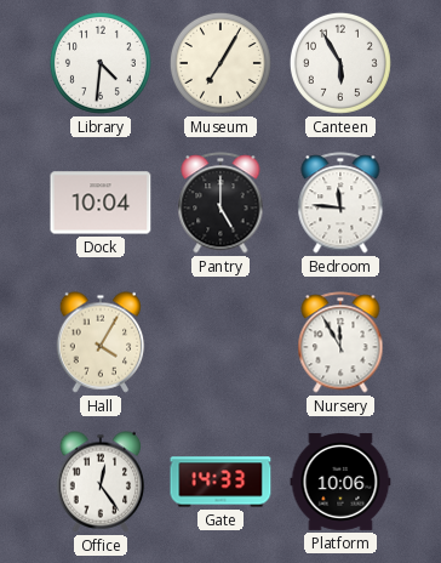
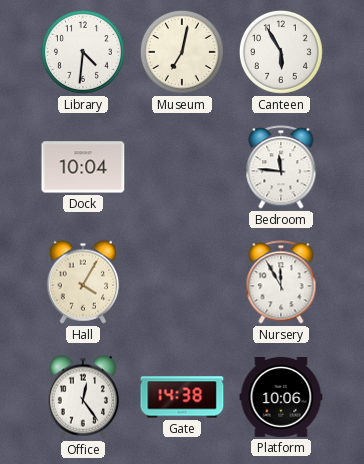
Museum: 7:05 -> 7:02
Pantry: 5:00 -> none
Gate: 14:33 -> 14:38
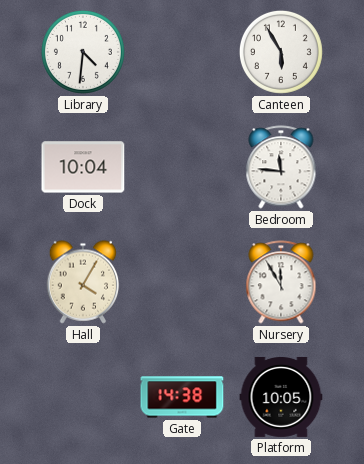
Museum: 7:02 -> none
Office: 12:24 -> none
Platform: 10:06 -> 10:05
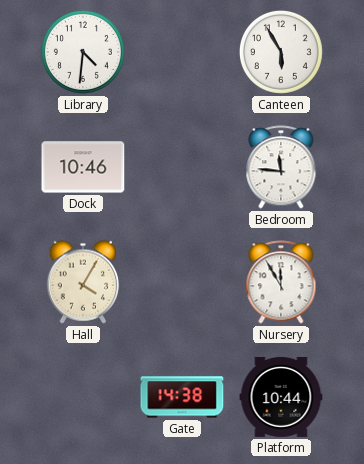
Dock: 10:04 -> 10:46
Platform: 10:05 -> 10:44
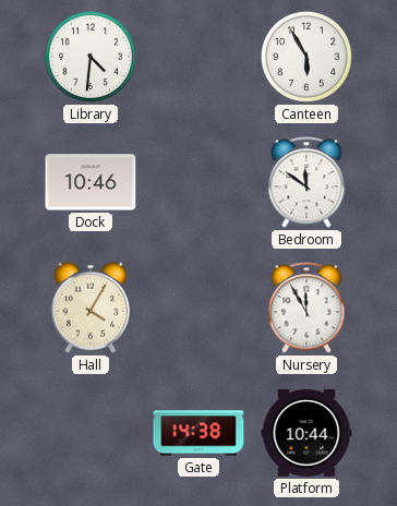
Bedroom: 11:46 -> 11:51
